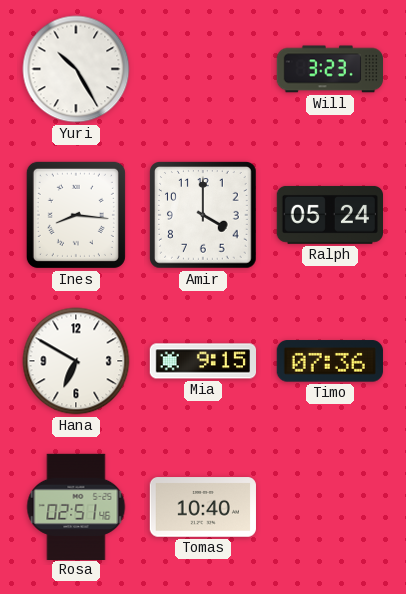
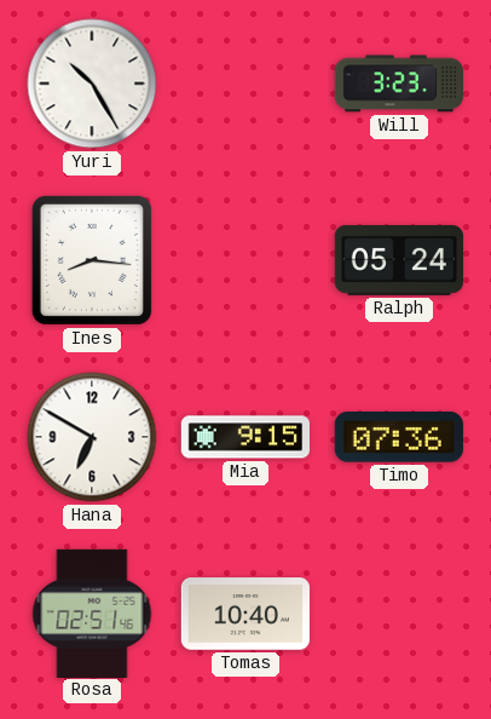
Amir: 4:00 -> none
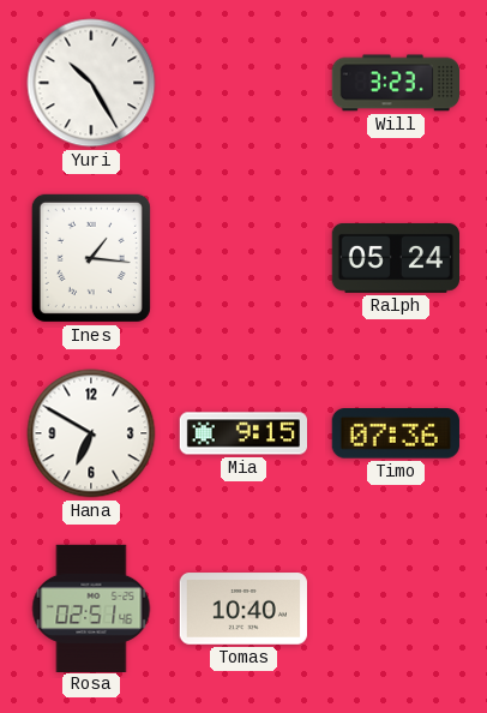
Ines: 8:16 -> 1:16
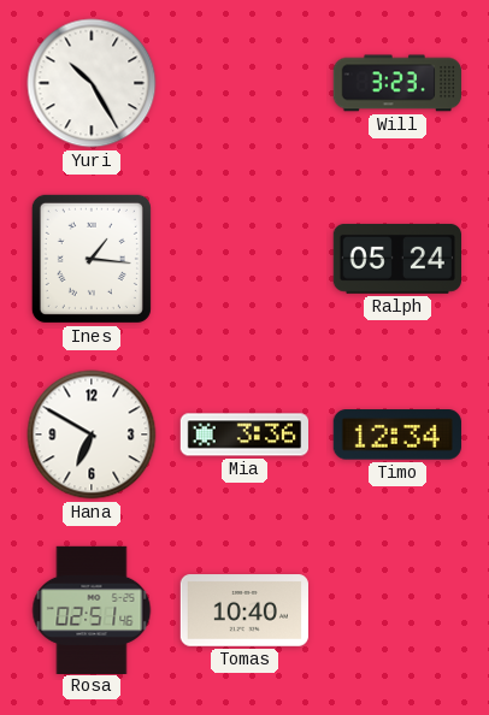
Mia: 9:15 -> 3:36
Timo: 07:36 -> 12:34
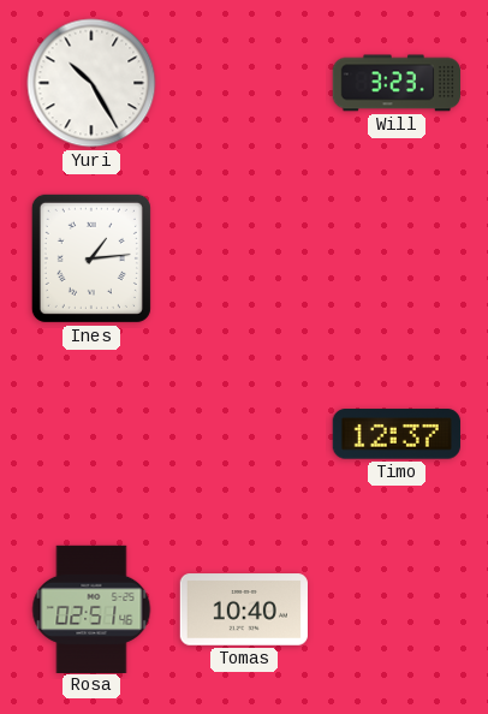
Ines: 1:16 -> 1:14
Ralph: 05:24 -> none
Hana: 6:50 -> none
Mia: 3:36 -> none
Timo: 12:34 -> 12:37
